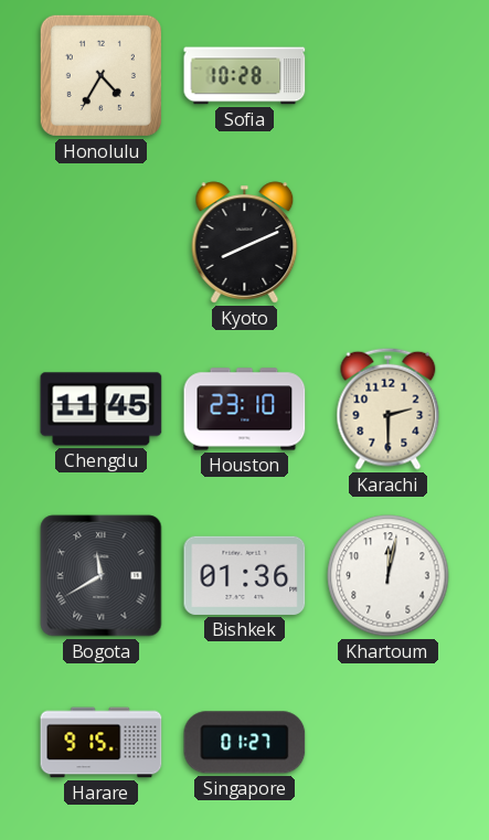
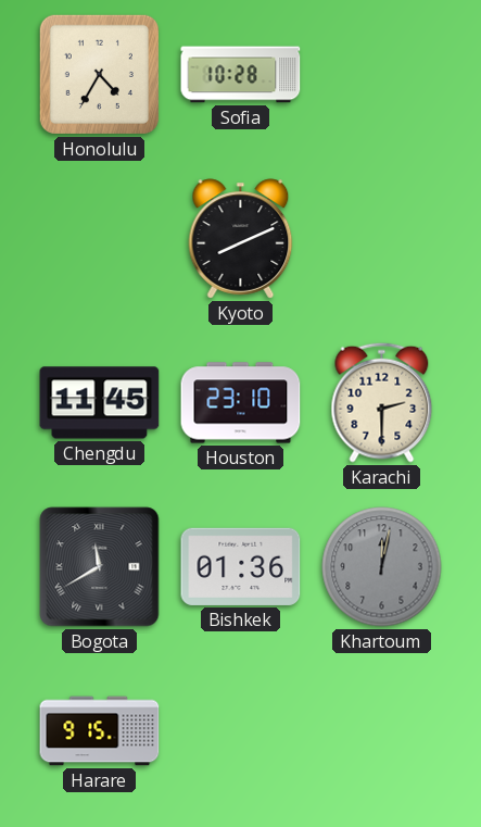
Khartoum dial: white -> grey
Singapore: 01:27 -> none
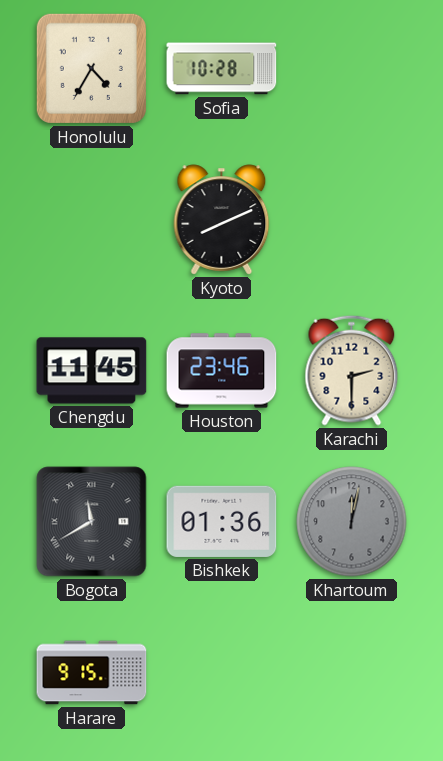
Houston: 23:10 -> 23:46
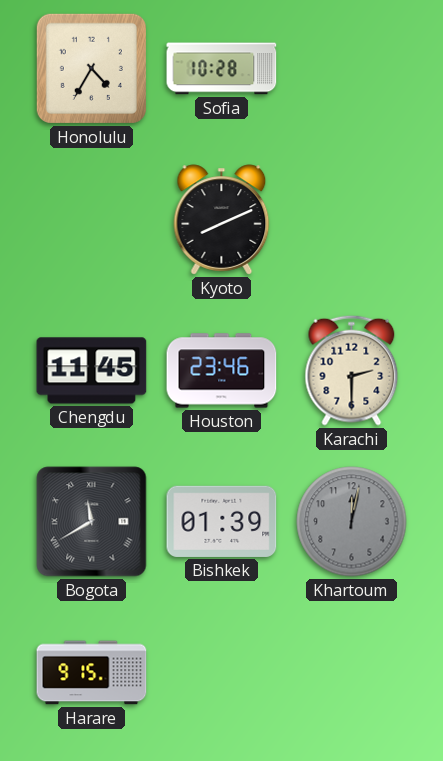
Bishkek: 01:36 -> 01:39
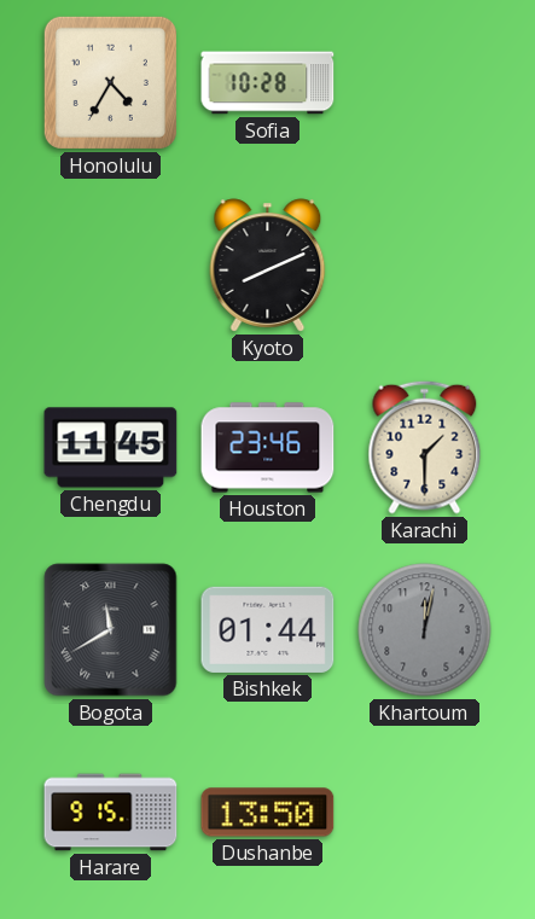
Karachi: 2:30 -> 1:30
Bishkek: 01:39 -> 01:44
Dushanbe: none -> 13:50
